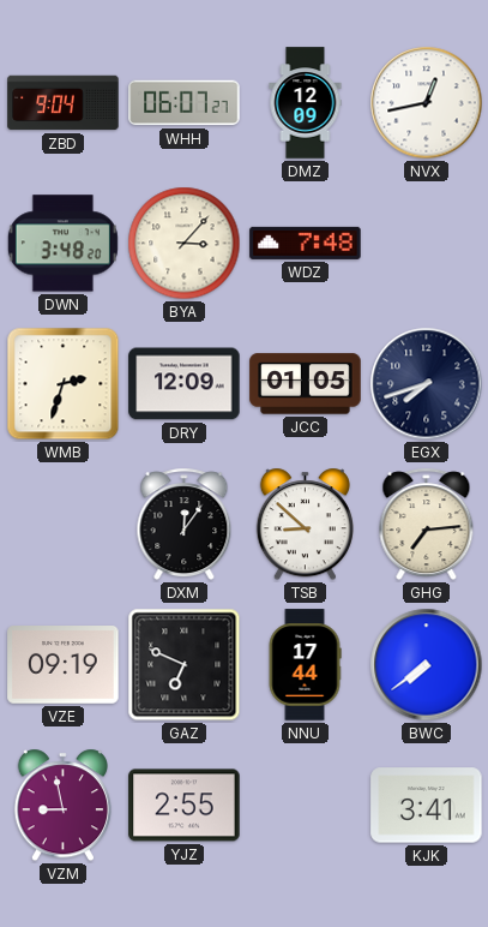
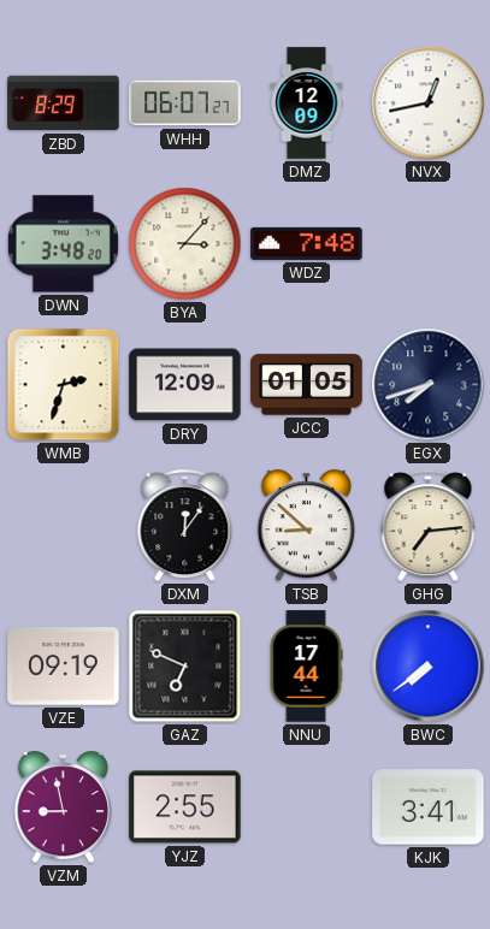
ZBD: 9:04 -> 8:29
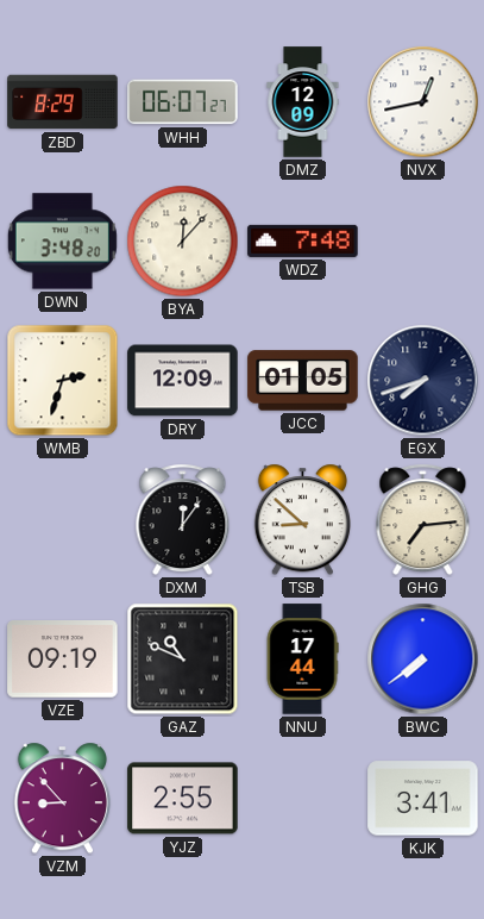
BYA: 3:07 -> 12:07
GAZ: 6:49 -> 10:49
VZM: 8:58 -> 8:53
